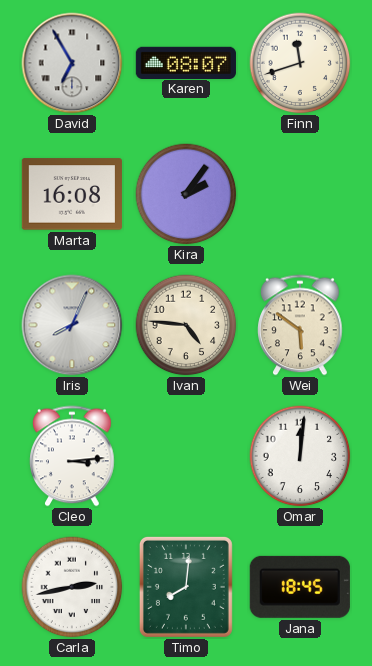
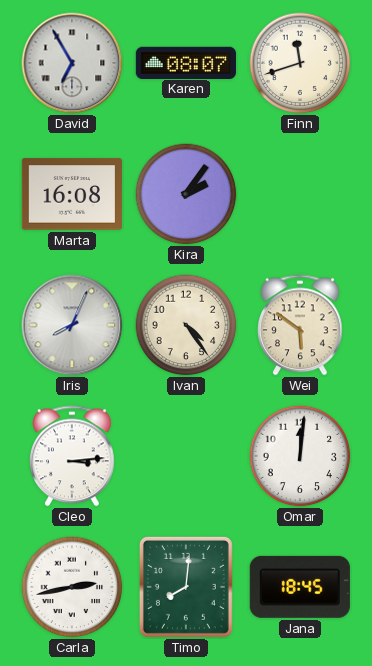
Ivan: 4:46 -> 4:24
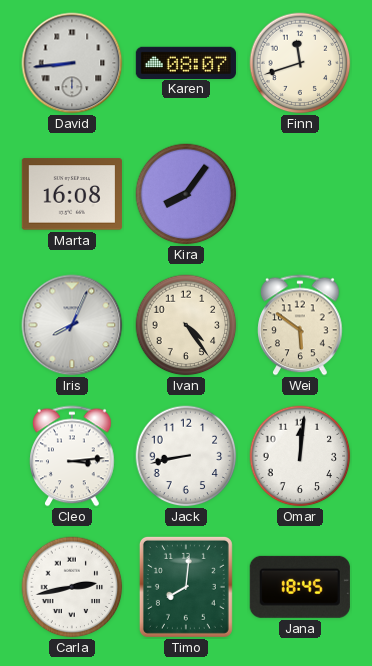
David: 6:55 -> 8:44
Kira: 2:06 -> 8:06
Jack: none -> 8:43
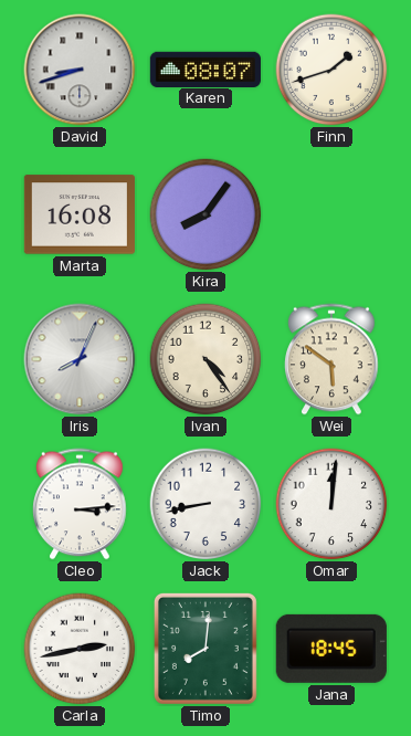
David: 8:44 -> 8:42
Finn: 11:42 -> 1:42
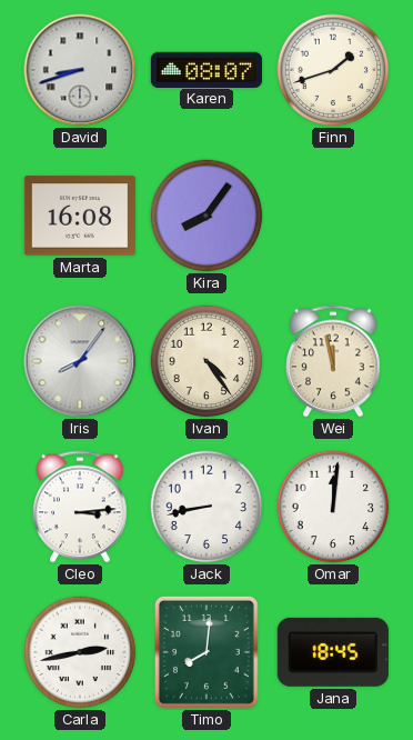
Iris: 8:04 -> 8:06
Wei: 5:51 -> 11:58
